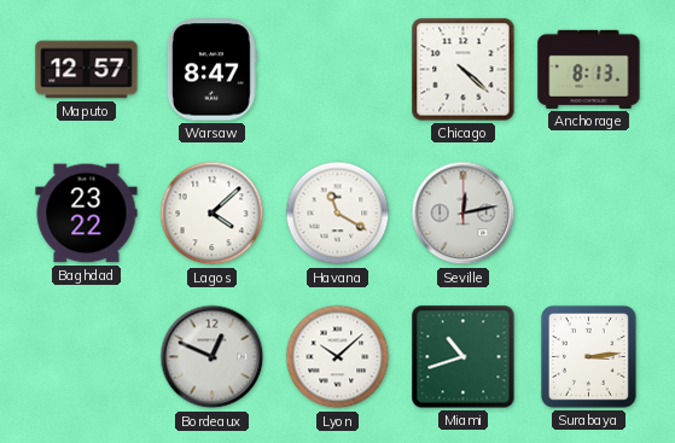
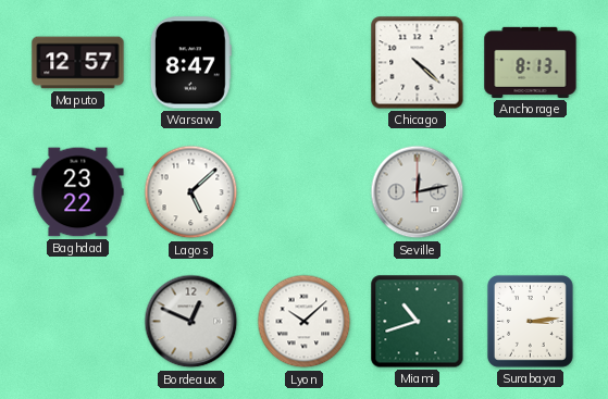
Lagos: 4:08 -> 5:08
Havana: 11:20 -> none
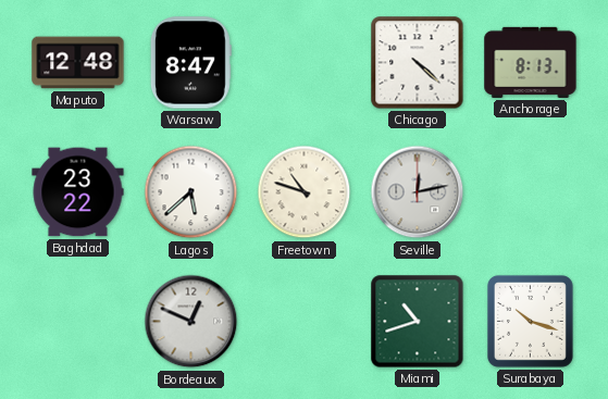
Maputo: 12:57 -> 12:48
Lagos: 5:08 -> 5:38
Freetown: none -> 10:48
Lyon: 10:08 -> none
Surabaya: 3:14 -> 10:18
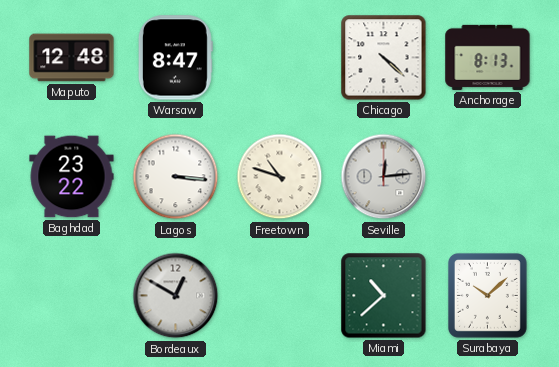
Lagos: 5:38 -> 3:16
Seville: 12:13 -> 12:14
Bordeaux: 12:49 -> 12:50
Miami: 10:42 -> 10:38
Surabaya: 10:18 -> 10:08
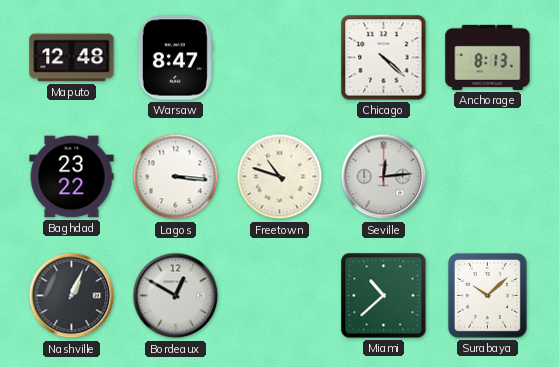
Nashville: none -> 1:04
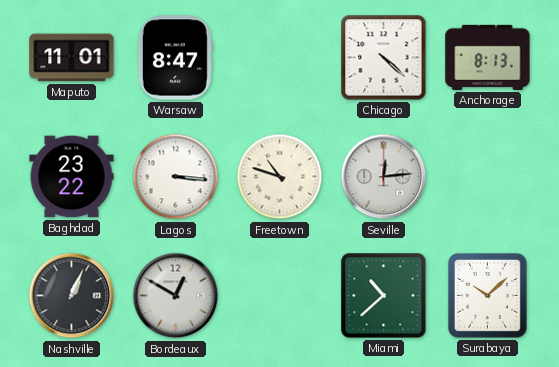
Maputo: 12:48 -> 11:01
